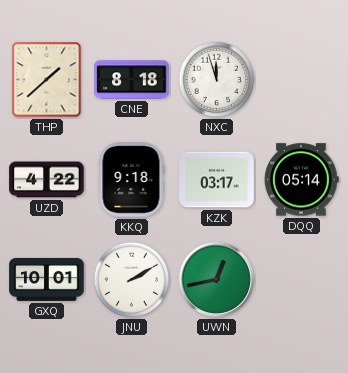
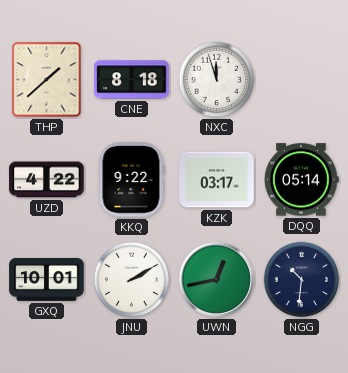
KKQ: 9:18 -> 9:22
NGG: none -> 10:31
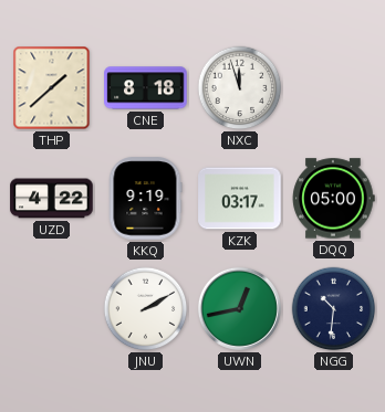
KKQ: 9:22 -> 9:19
DQQ: 05:14 -> 05:00
GXQ: 10:01 -> none
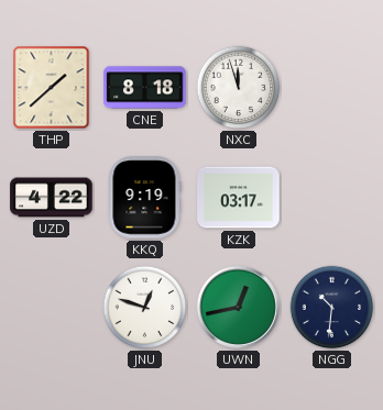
DQQ: 05:00 -> none
JNU: 2:10 -> 12:48
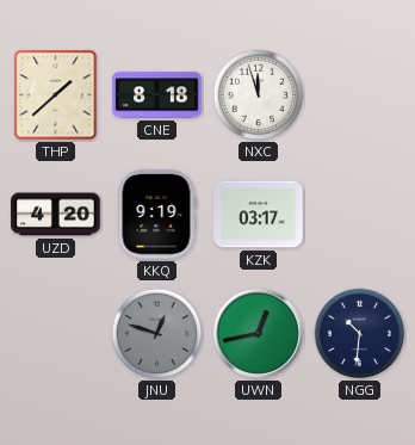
UZD: 4:22 -> 4:20
JNU dial: white -> grey
